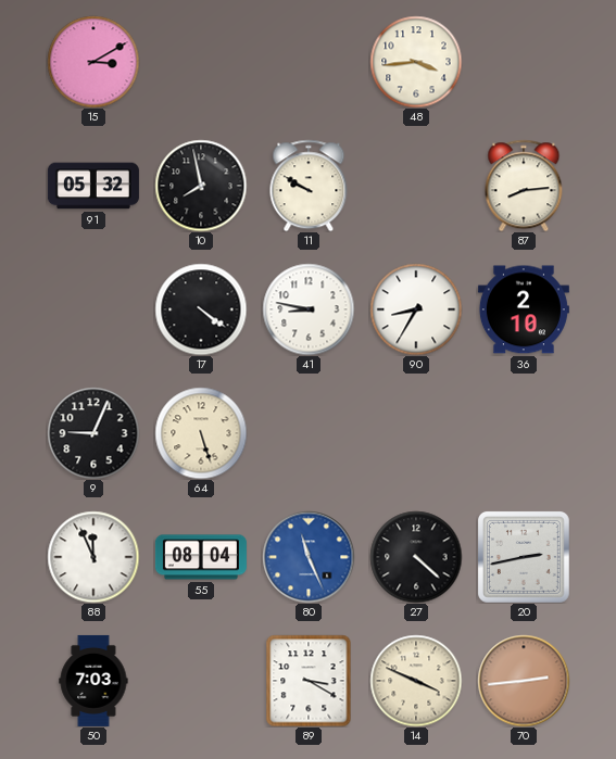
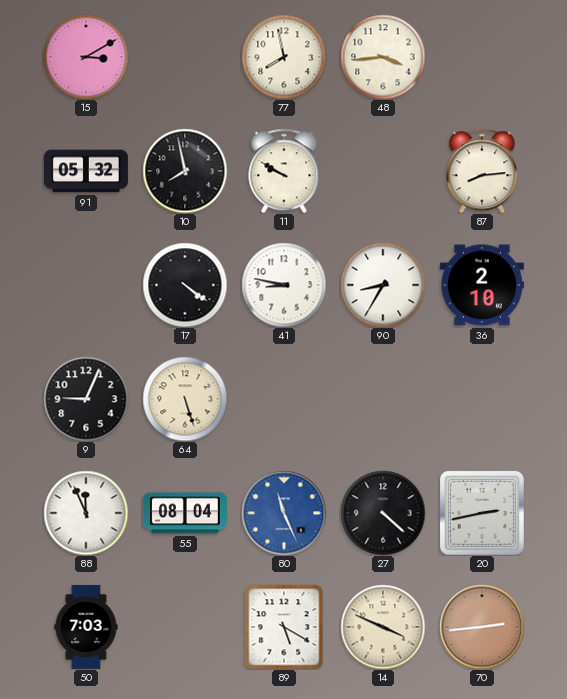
77: none -> 7:58
89: 3:20 -> 5:20
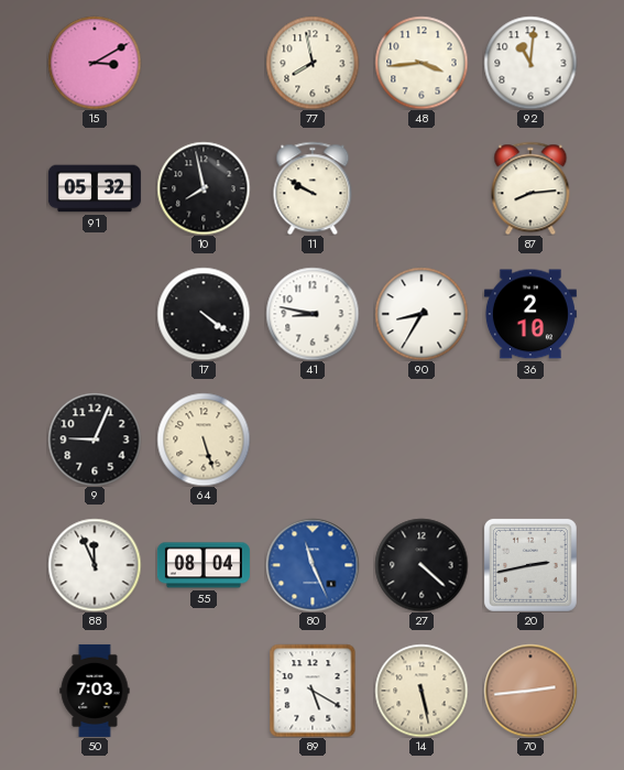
92: none -> 11:01
14: 3:49 -> 5:28
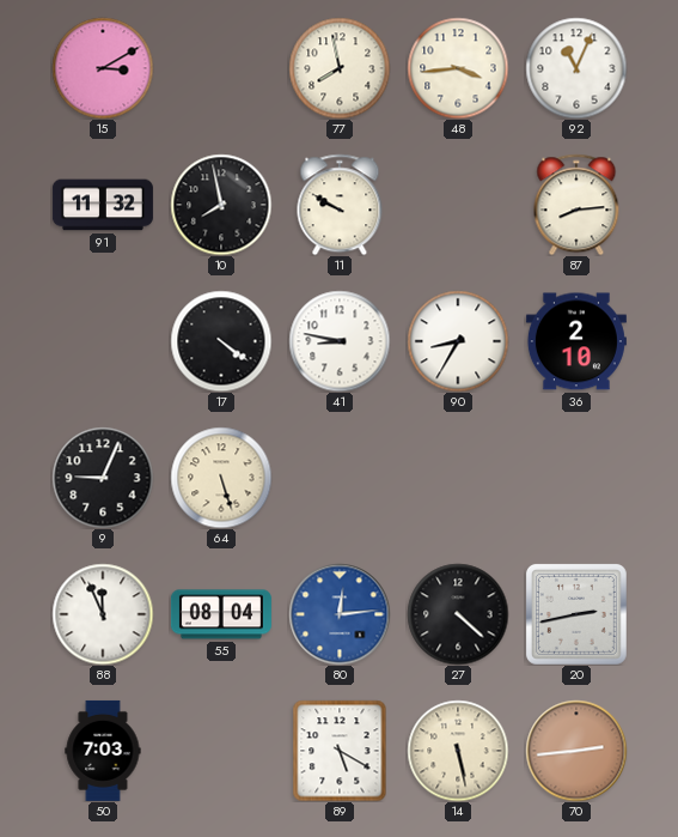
92: 11:01 -> 11:04
91: 05:32 -> 11:32
80: 11:26 -> 12:14
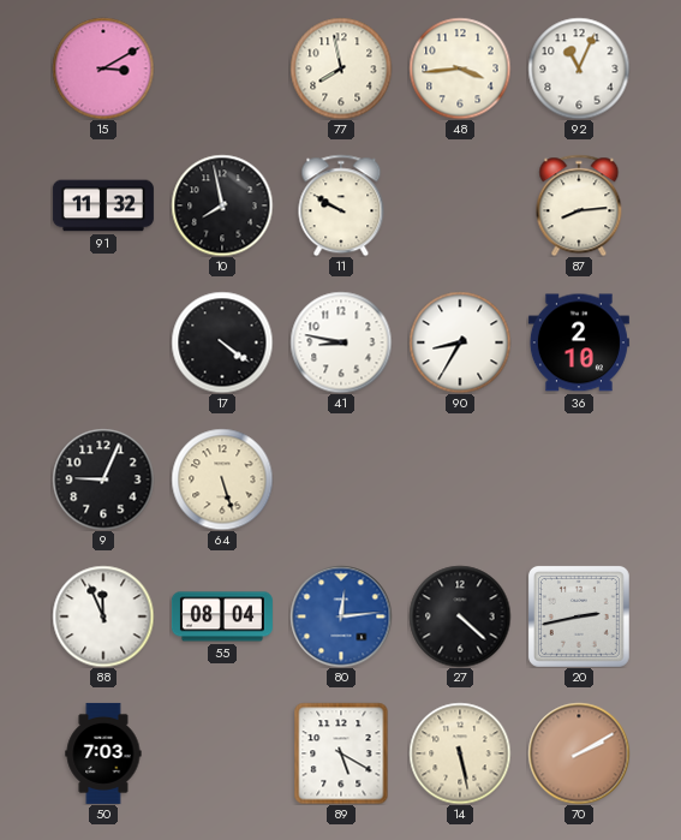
70: 2:44 -> 2:10
